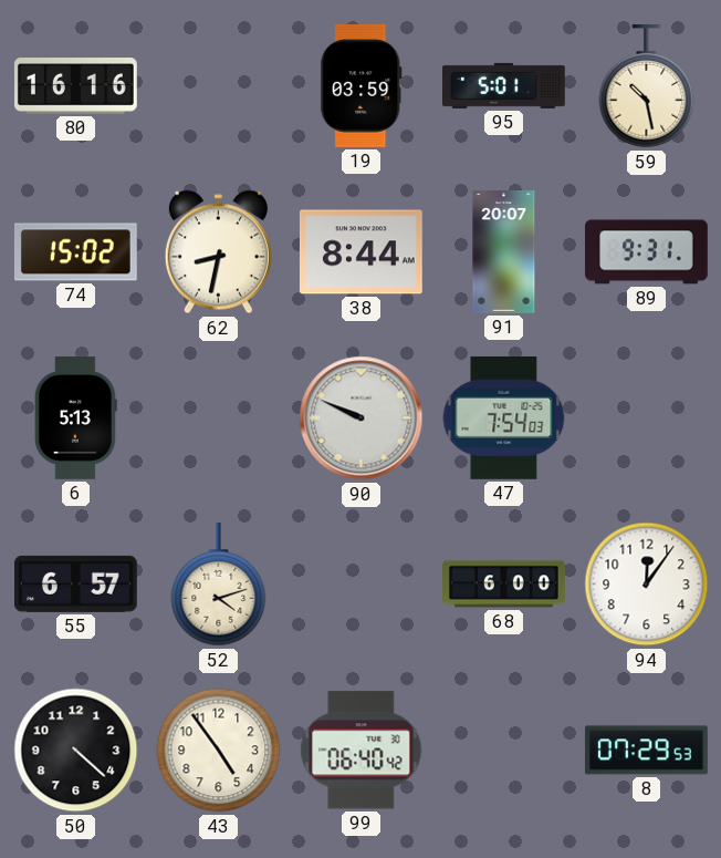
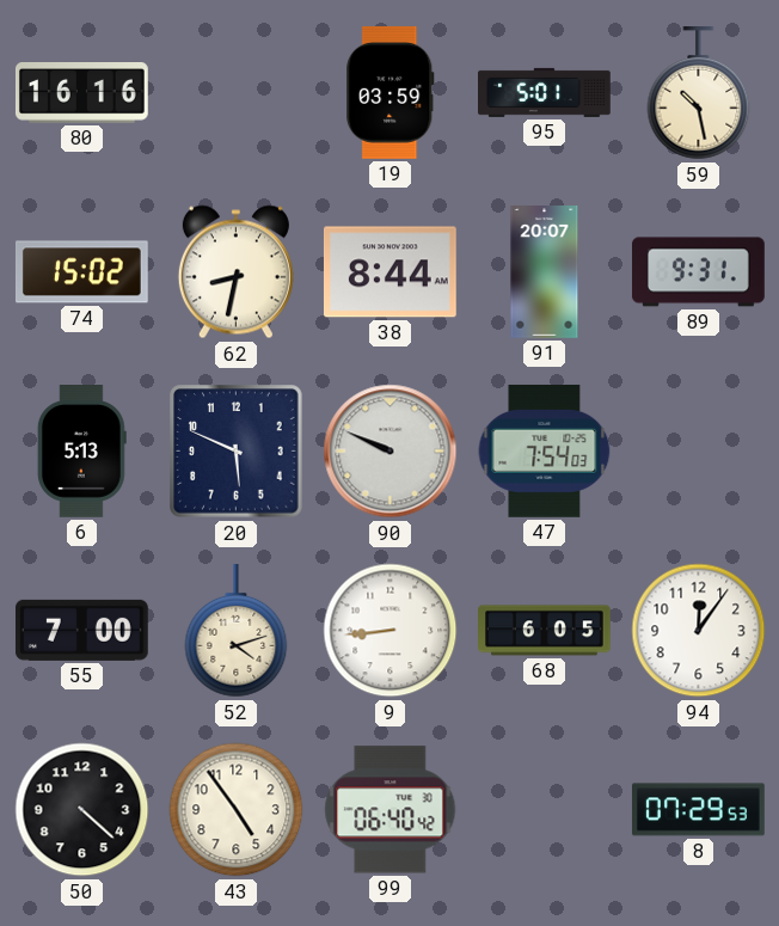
20: none -> 5:49
55: 6:57 -> 7:00
9: none -> 8:44
68: 6:00 -> 6:05
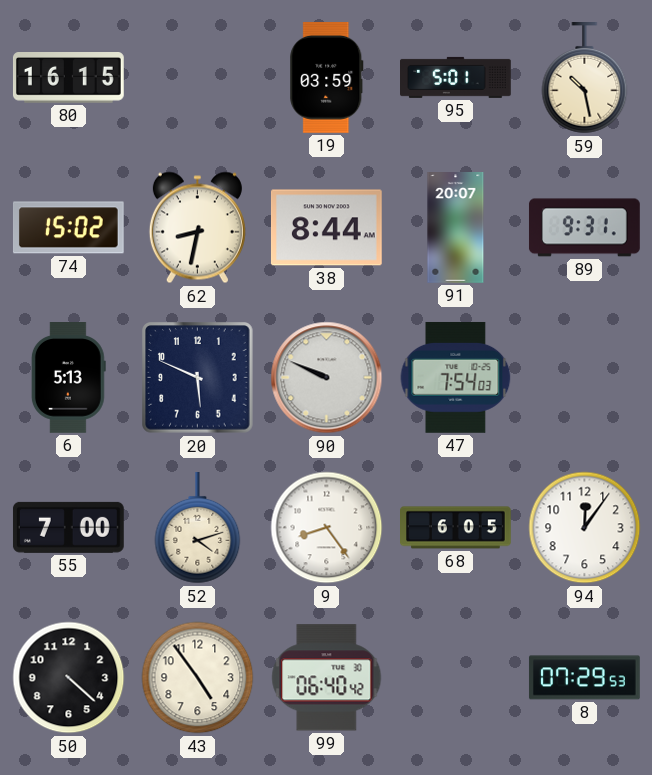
80: 16:16 -> 16:15
9: 8:44 -> 8:24
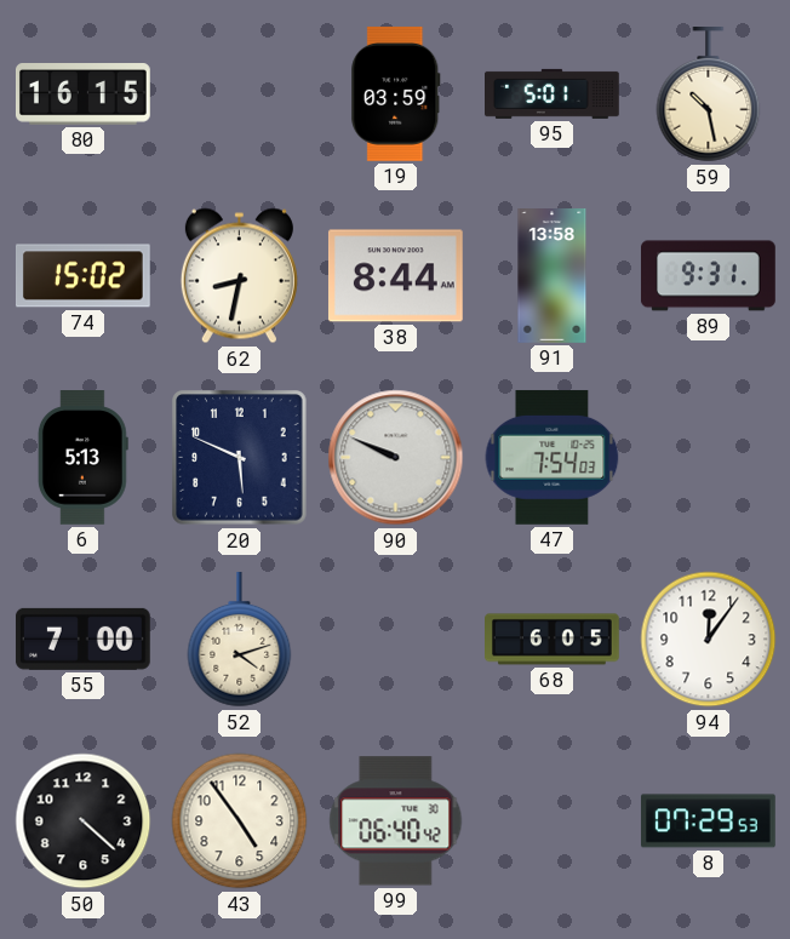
91: 20:07 -> 13:58
9: 8:24 -> none
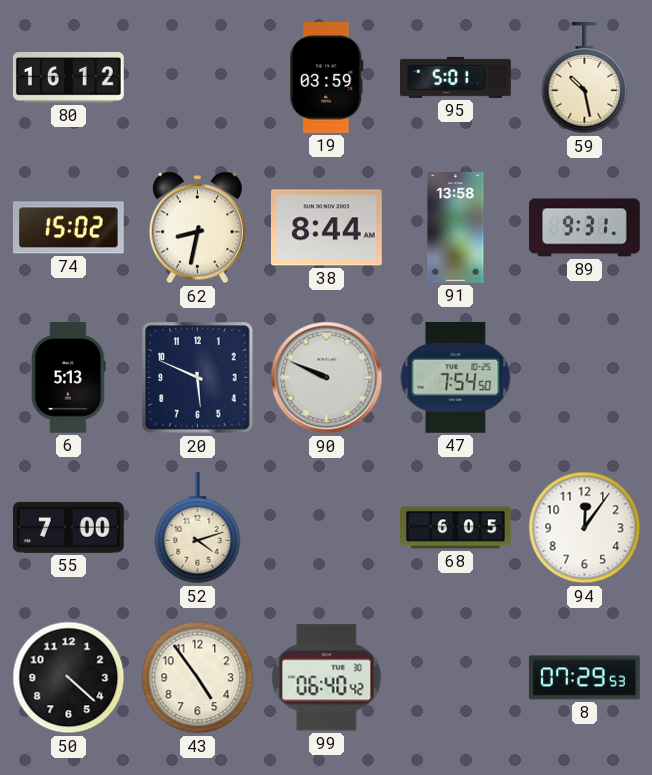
80: 16:15 -> 16:12
47: 7:54:03 -> 7:54:50
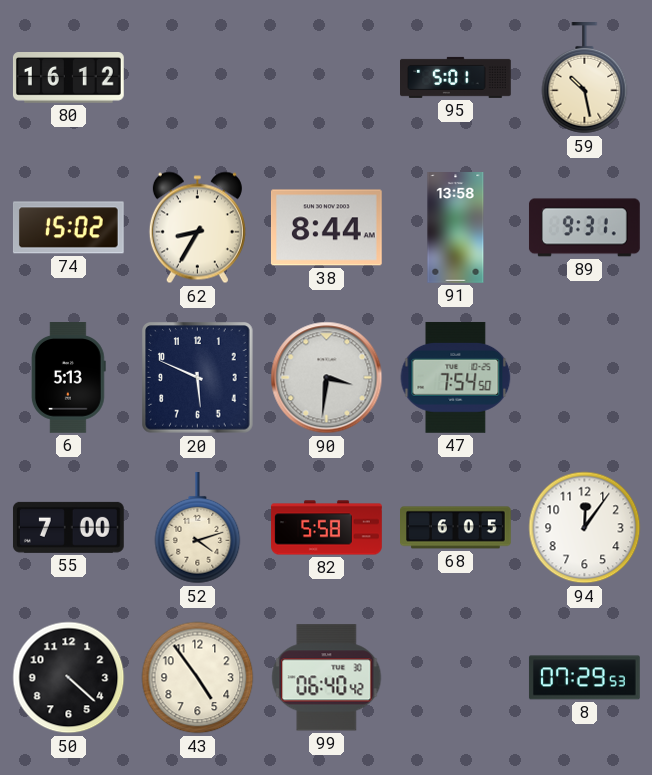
19: 03:59 -> none
62: 8:32 -> 8:35
90: 9:49 -> 3:31
82: none -> 5:58
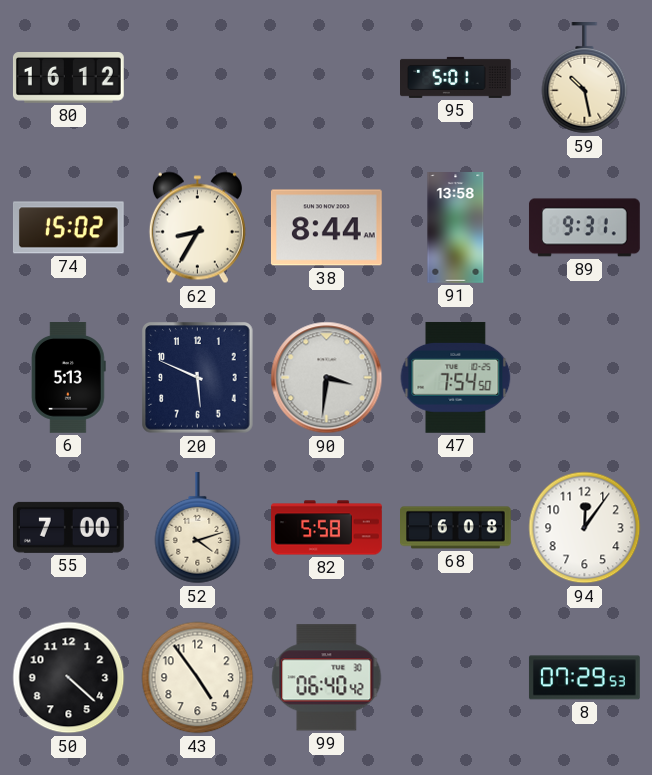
68: 6:05 -> 6:08
